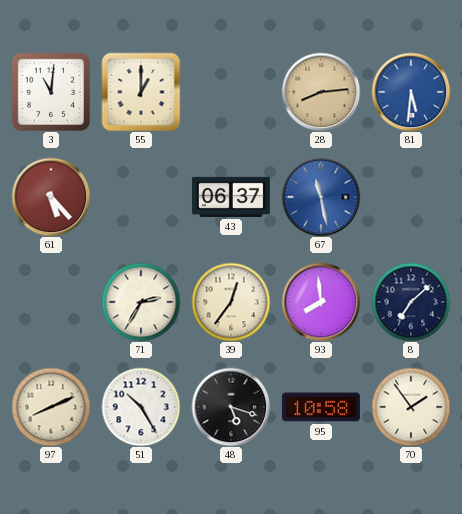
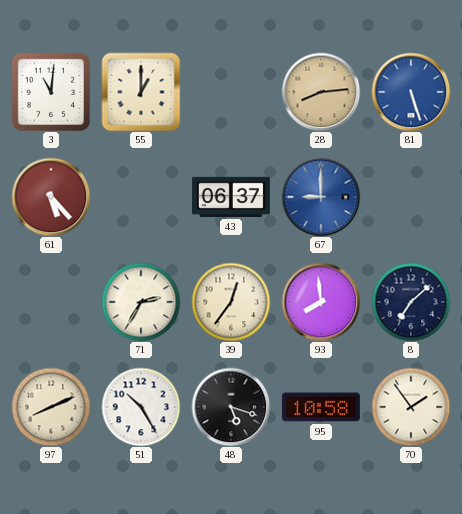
81: 5:31 -> 5:27
67: 11:28 -> 9:00
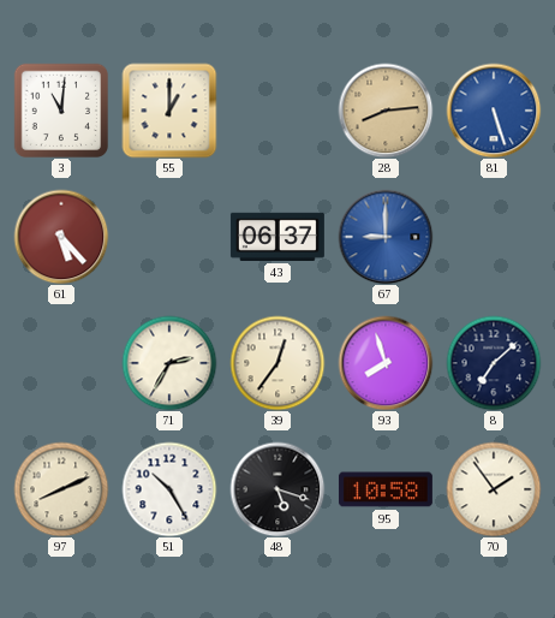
93: 7:59 -> 7:57
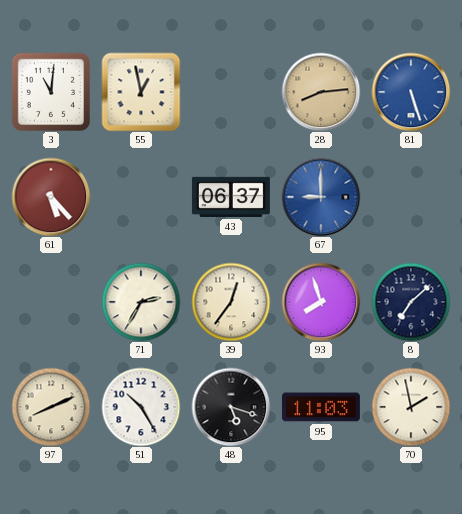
55: 1:00 -> 12:58
95: 10:58 -> 11:03
70: 1:54 -> 1:58
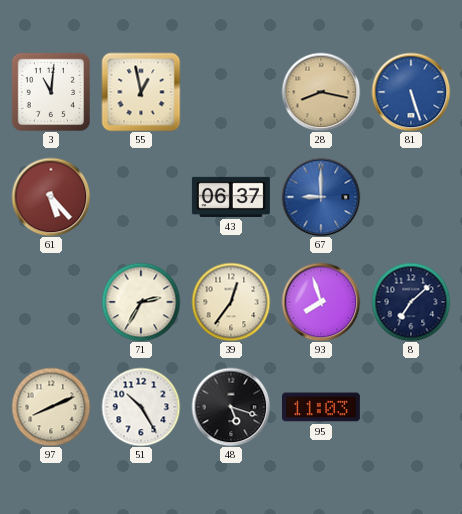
28: 8:14 -> 8:17
70: 1:58 -> none
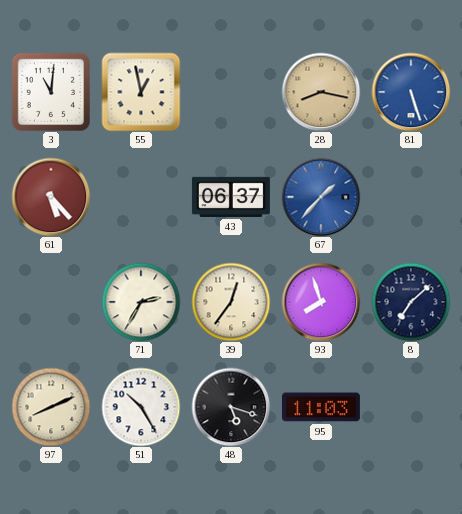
67: 9:00 -> 1:37
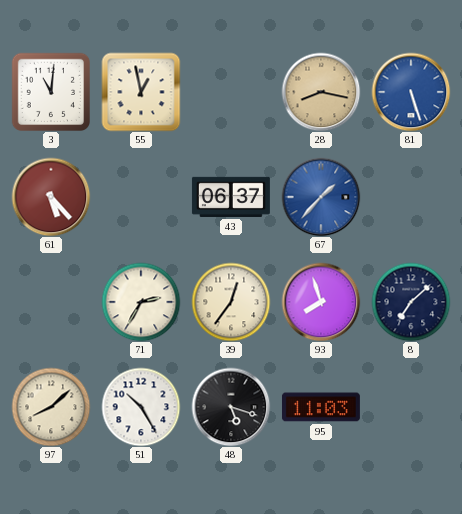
97: 8:11 -> 8:08
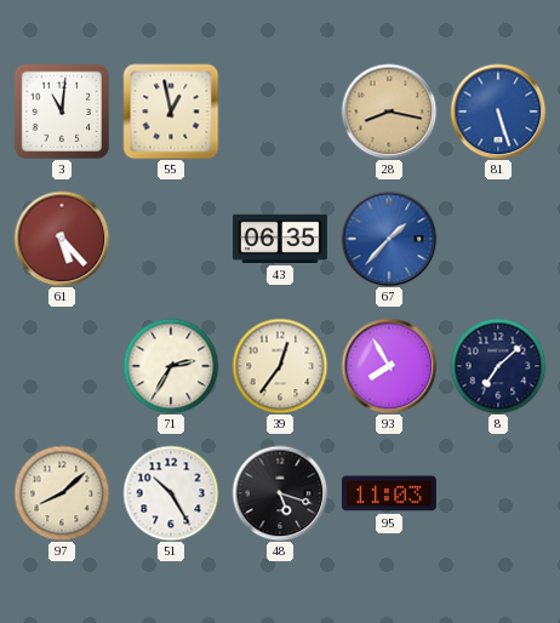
43: 06:37 -> 06:35
93: 7:57 -> 7:55
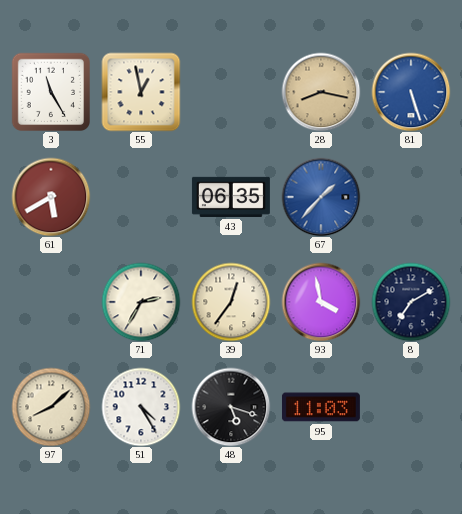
3: 11:01 -> 11:25
61: 5:23 -> 5:40
93: 7:55 -> 3:58
8: 7:08 -> 7:10
51: 10:25 -> 4:25
